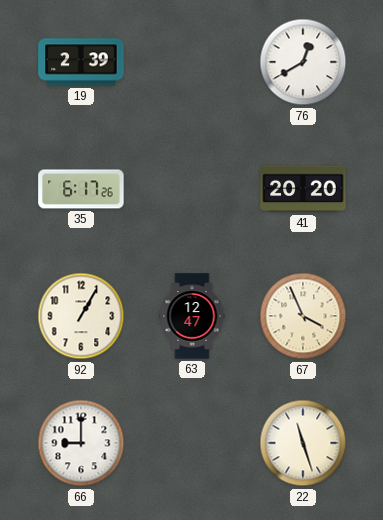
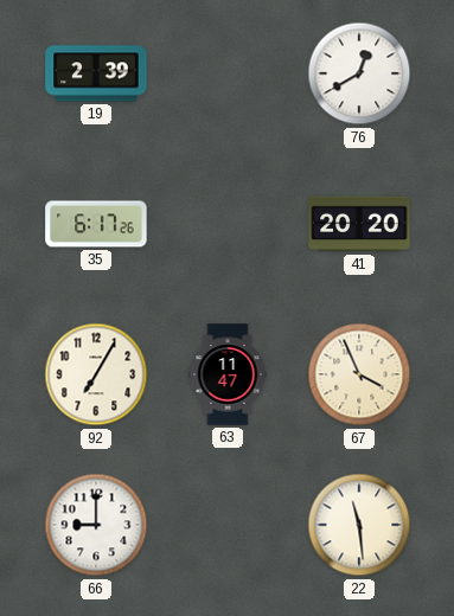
92: 1:05 -> 7:05
63: 12:47 -> 11:47
22: 11:27 -> 11:29
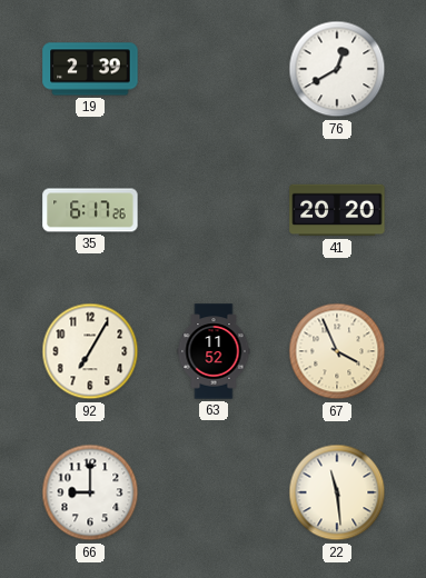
63: 11:47 -> 11:52
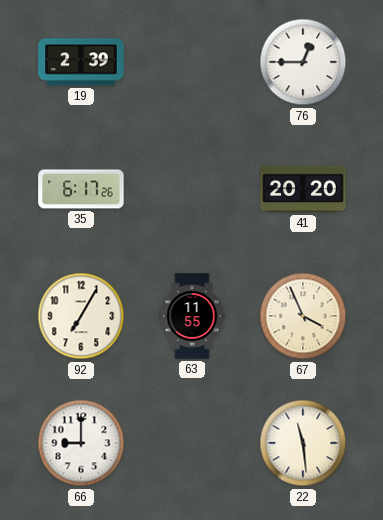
76: 12:40 -> 12:45
63: 11:52 -> 11:55
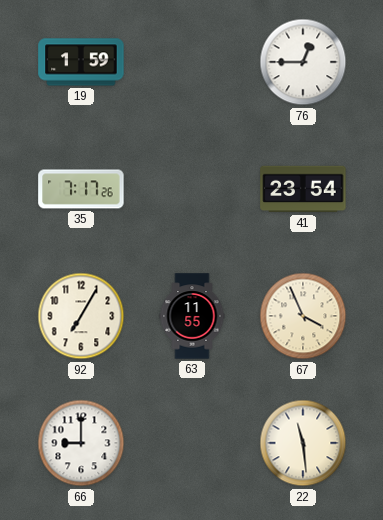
19: 2:39 -> 1:59
35: 6:17 -> 7:17
41: 20:20 -> 23:54
